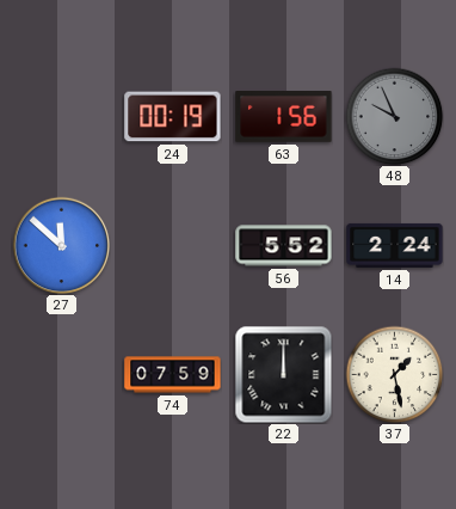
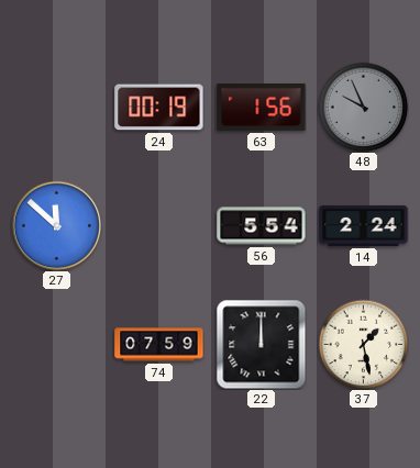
56: 5:52 -> 5:54
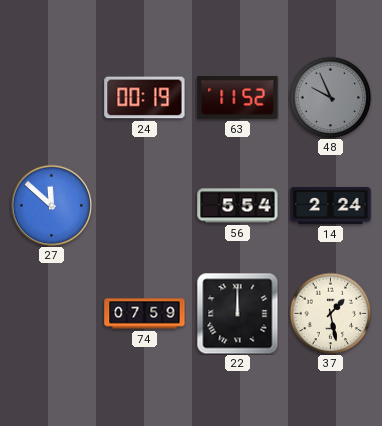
63: 1:56 -> 11:52
